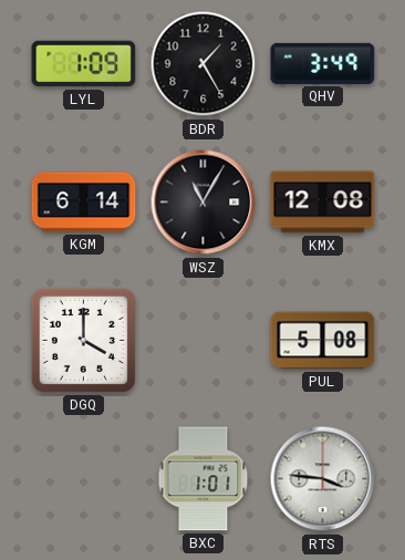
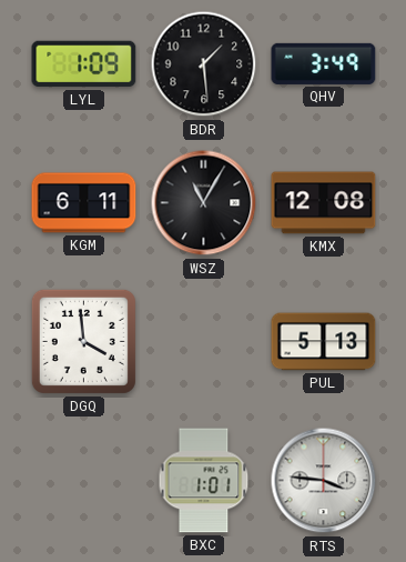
BDR: 1:25 -> 1:29
KGM: 6:14 -> 6:11
DGQ: 4:00 -> 3:59
PUL: 5:08 -> 5:13
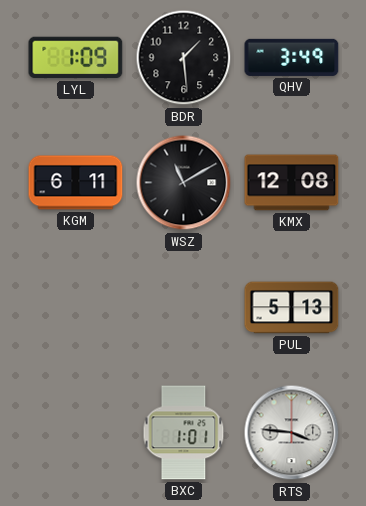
WSZ: 11:05 -> 11:10
DGQ: 3:59 -> none
